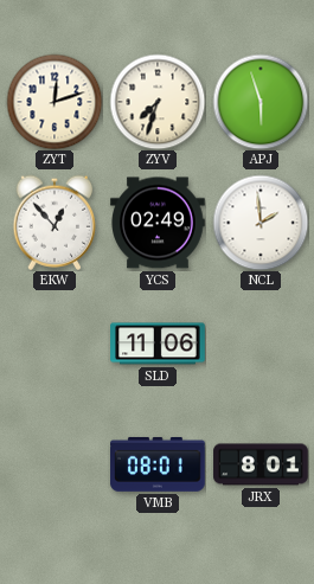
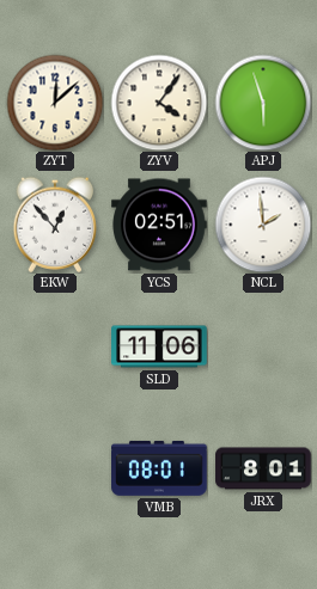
ZYT: 12:12 -> 12:08
ZYV: 7:33 -> 4:06
YCS: 02:49 -> 02:51
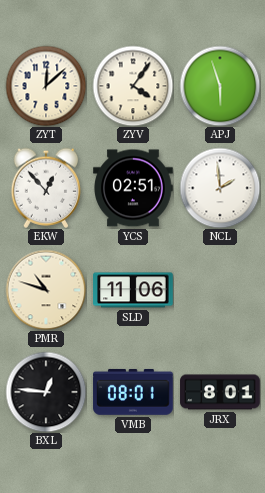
PMR: none -> 10:48
BXL: none -> 12:46
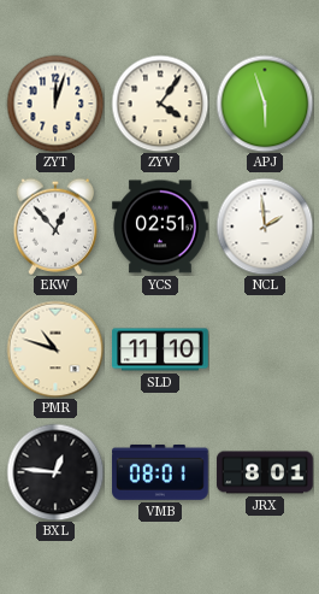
ZYT: 12:08 -> 12:03
SLD: 11:06 -> 11:10
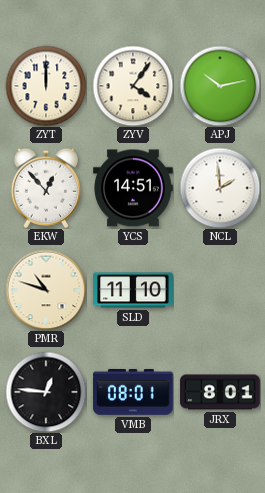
ZYT: 12:03 -> 12:00
APJ: 5:57 -> 10:13
YCS: 02:51 -> 14:51
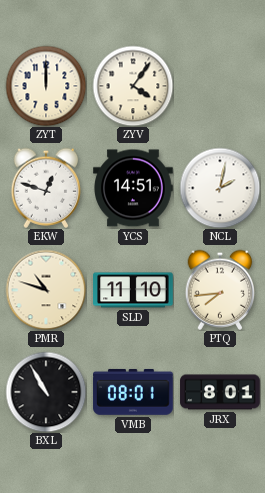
APJ: 10:13 -> none
EKW: 12:53 -> 12:48
NCL: 1:59 -> 2:02
PTQ: none -> 7:44
BXL: 12:46 -> 10:55
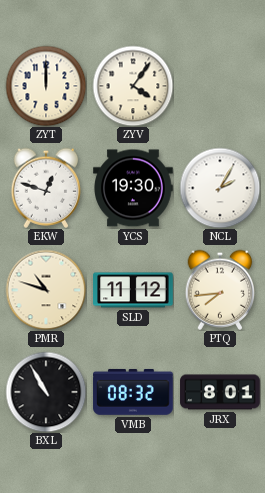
YCS: 14:51 -> 19:30
NCL: 2:02 -> 2:05
SLD: 11:10 -> 11:12
VMB: 08:01 -> 08:32
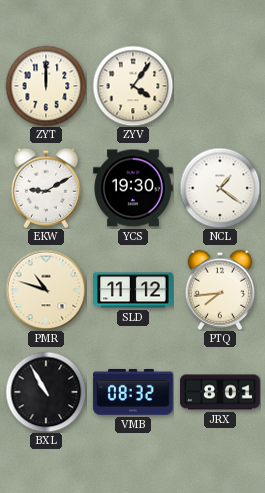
EKW: 12:48 -> 9:10
NCL: 2:05 -> 1:21
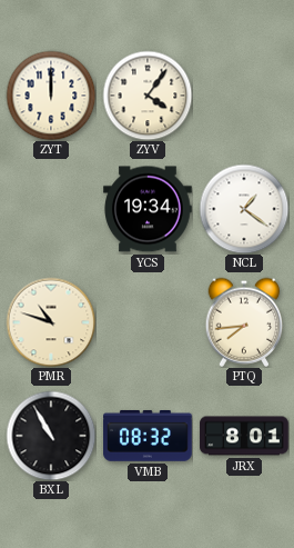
EKW: 9:10 -> none
YCS: 19:30 -> 19:34
SLD: 11:12 -> none
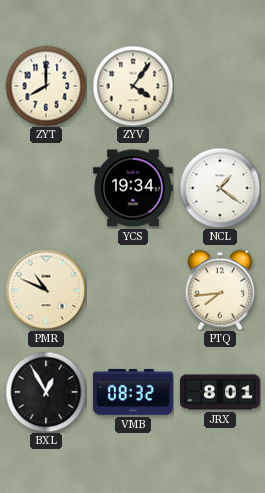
ZYT: 12:00 -> 8:00
PMR: 10:48 -> 10:49
BXL: 10:55 -> 12:55
